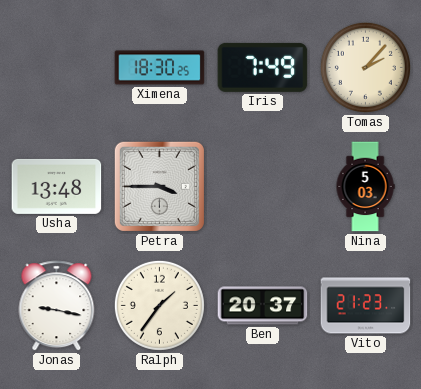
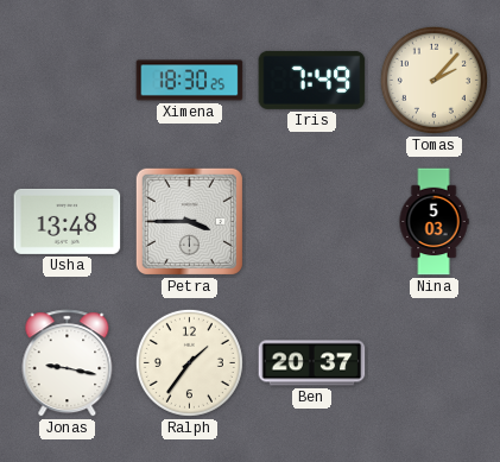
Vito: 21:23 -> none
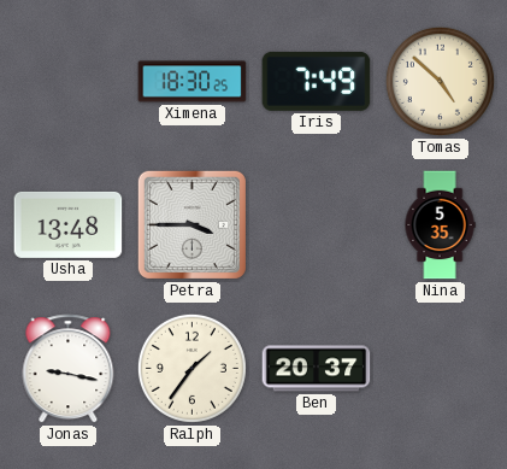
Tomas: 2:07 -> 4:52
Nina: 5:03 -> 5:35
